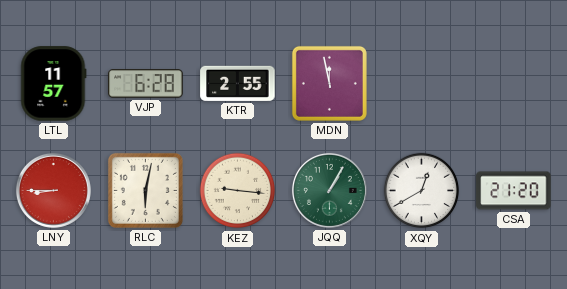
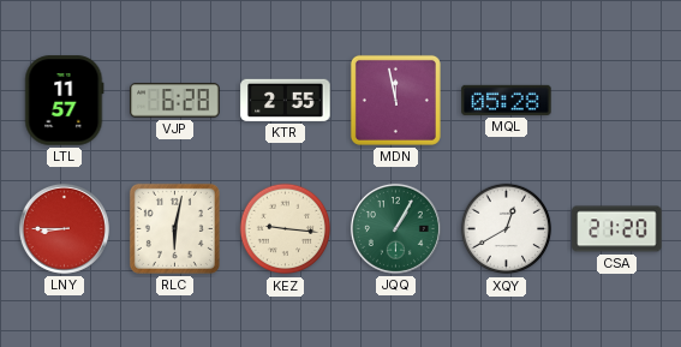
MQL: none -> 05:28
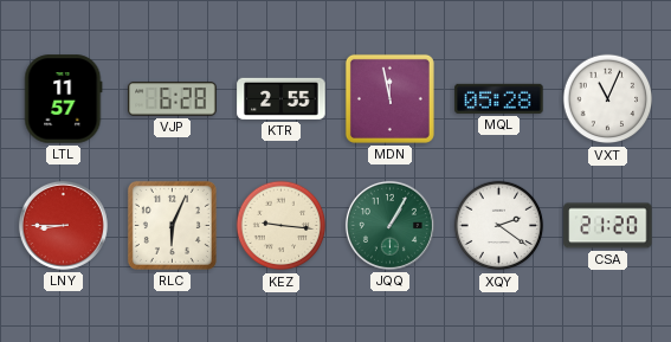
VXT: none -> 11:04
RLC: 6:02 -> 6:04
XQY: 12:40 -> 2:21
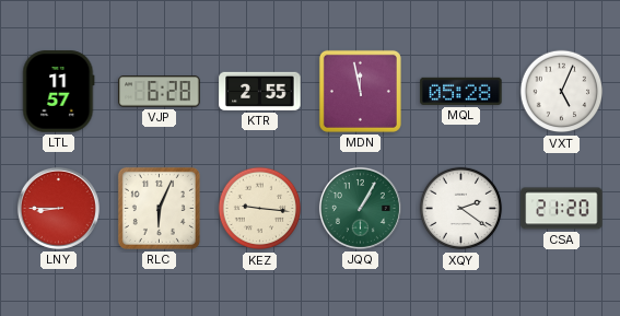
VXT: 11:04 -> 5:04
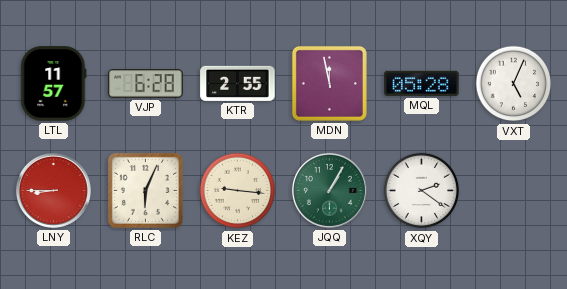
CSA: 21:20 -> none
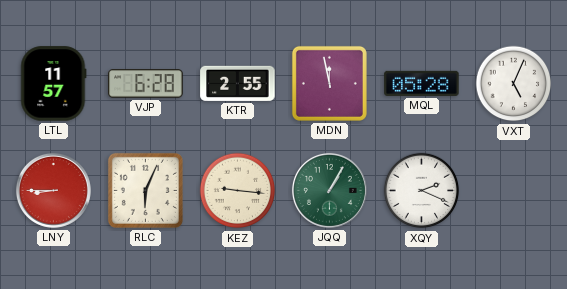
XQY: 2:21 -> 2:19
